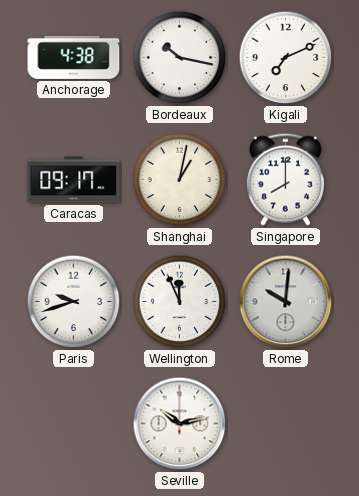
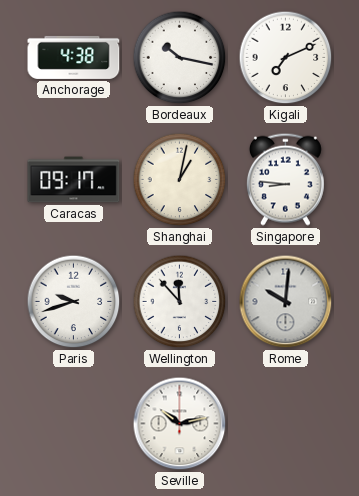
Singapore: 8:00 -> 8:46
Wellington: 11:56 -> 11:53
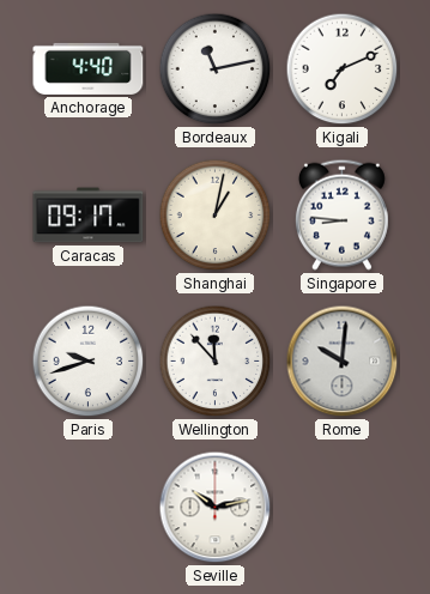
Anchorage: 4:38 -> 4:40
Bordeaux: 10:17 -> 11:13
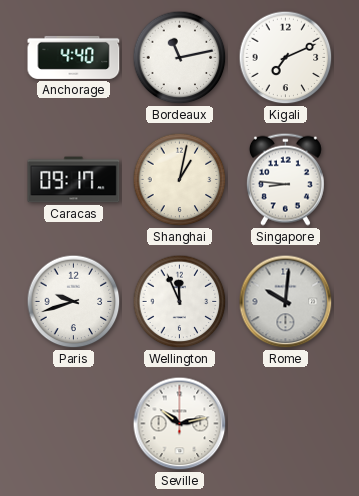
Wellington: 11:53 -> 11:56
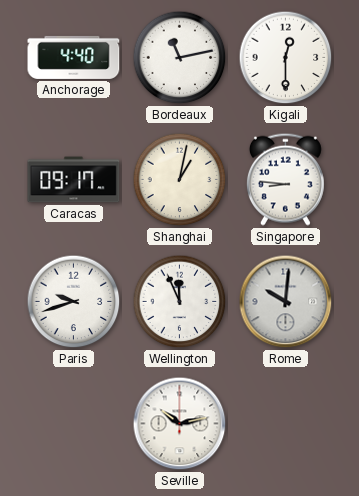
Kigali: 7:11 -> 12:30
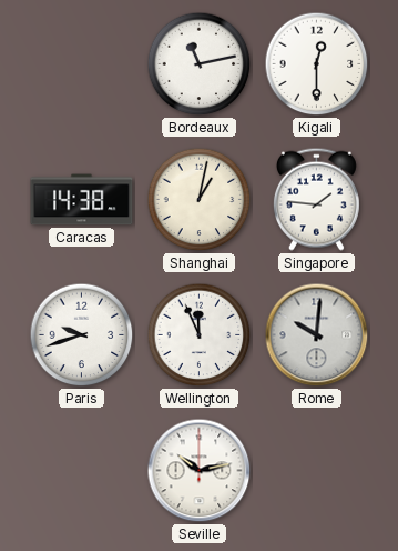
Anchorage: 4:40 -> none
Caracas: 09:17 -> 14:38
Singapore: 8:46 -> 1:46
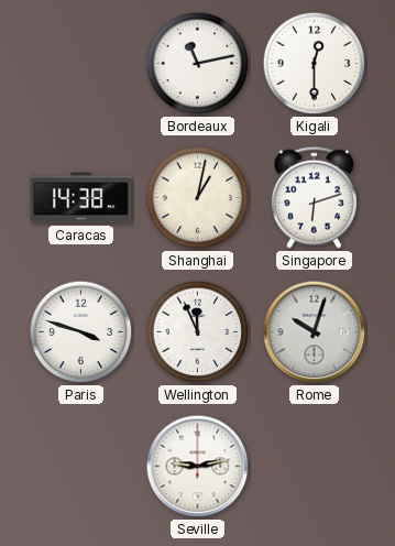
Singapore: 1:46 -> 6:12
Paris: 9:42 -> 3:48
Rome: 10:01 -> 10:03
Seville: 10:13 -> 9:13
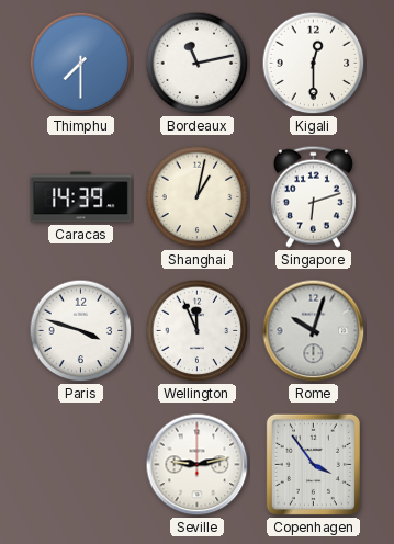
Thimphu: none -> 7:30
Caracas: 14:38 -> 14:39
Copenhagen: none -> 3:54
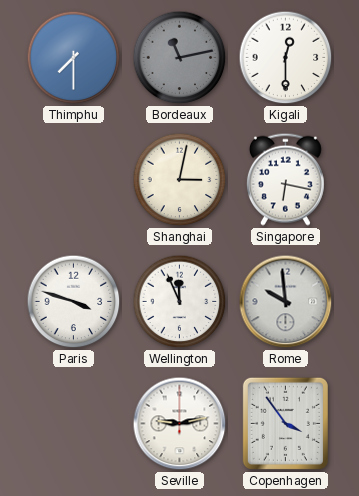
Bordeaux dial: white -> grey
Caracas: 14:39 -> none
Shanghai: 1:02 -> 3:02
Singapore: 6:12 -> 6:17
Rome: 10:03 -> 9:59
